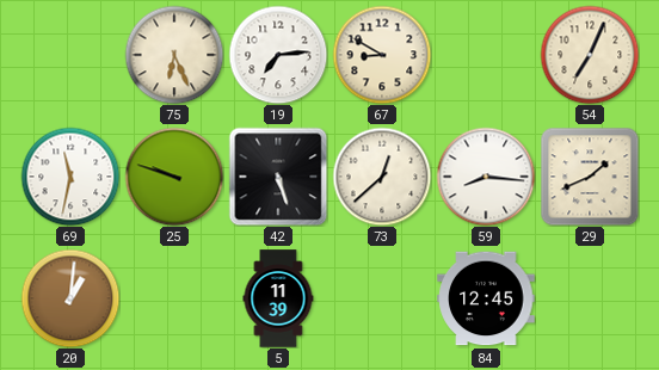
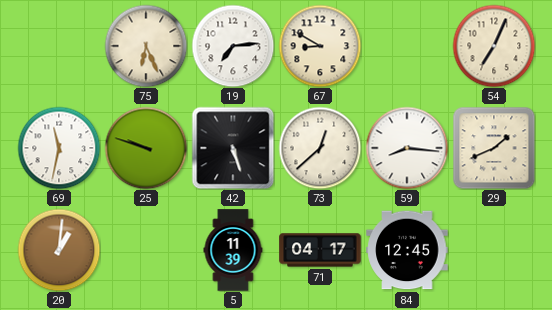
71: none -> 04:17
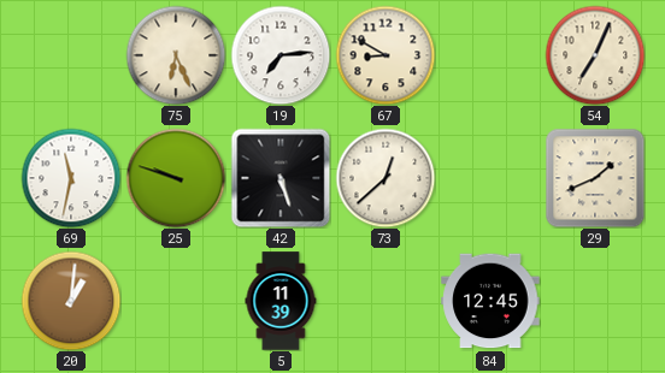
59: 8:16 -> none
71: 04:17 -> none
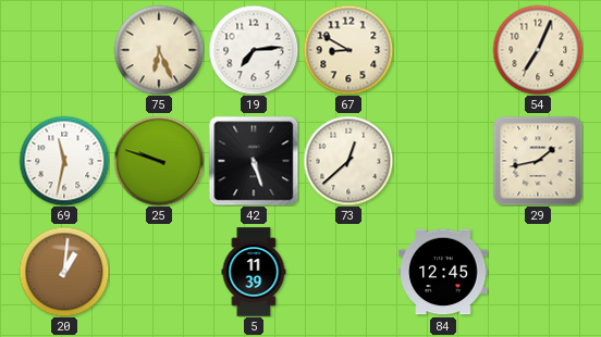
29: 1:41 -> 1:43
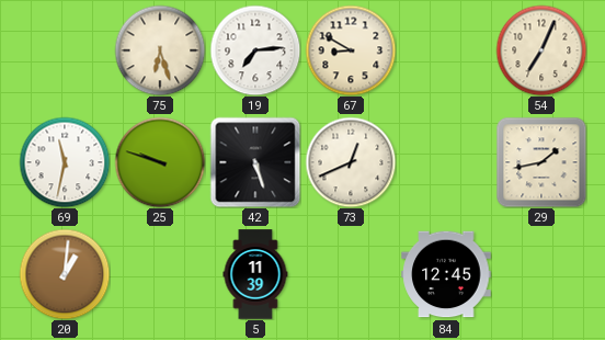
75: 6:26 -> 6:27
73: 12:38 -> 12:41
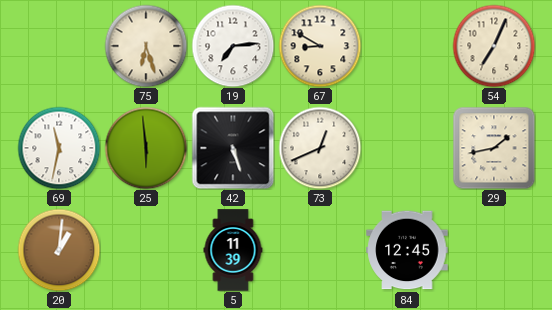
25: 9:48 -> 5:59
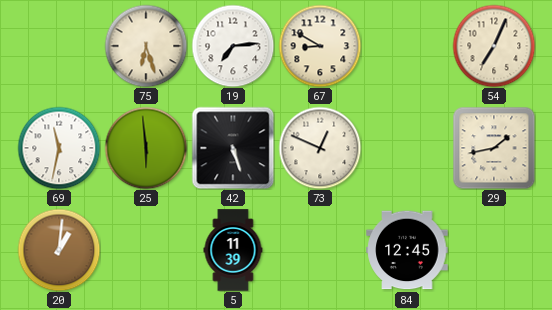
73: 12:41 -> 12:49
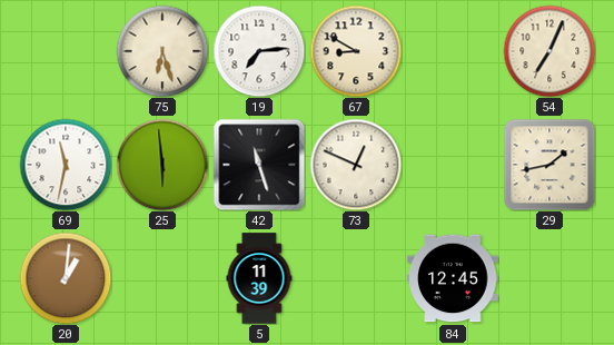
42: 5:27 -> 11:27
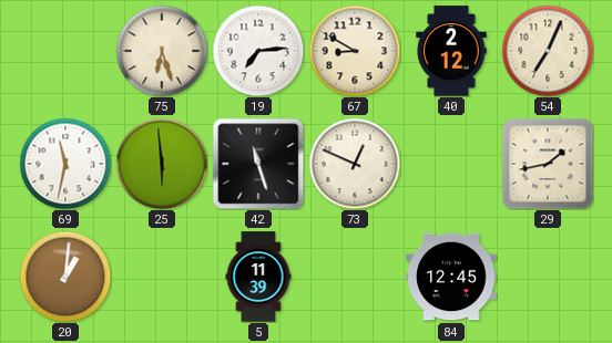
40: none -> 2:12
